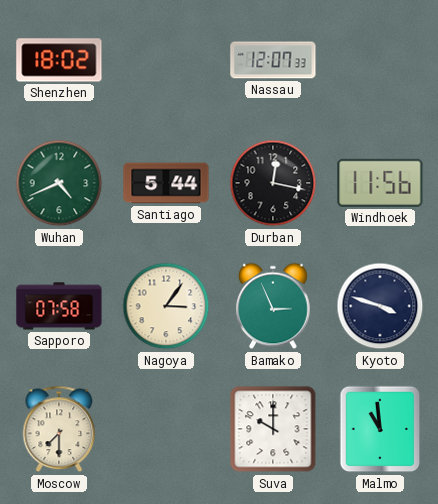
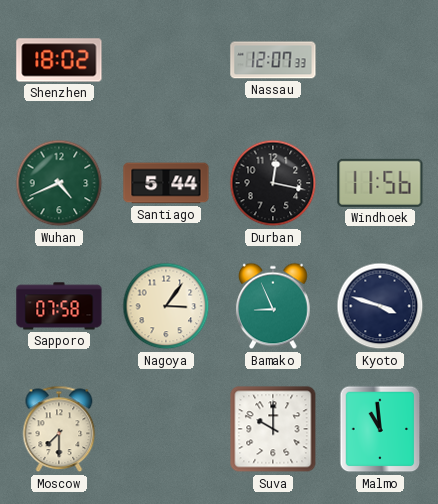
Bamako: 2:56 -> 8:56
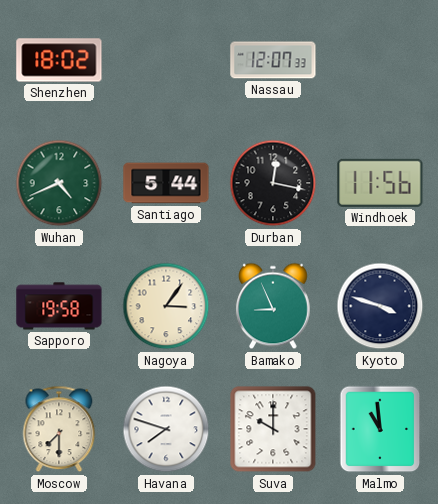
Sapporo: 07:58 -> 19:58
Havana: none -> 7:48
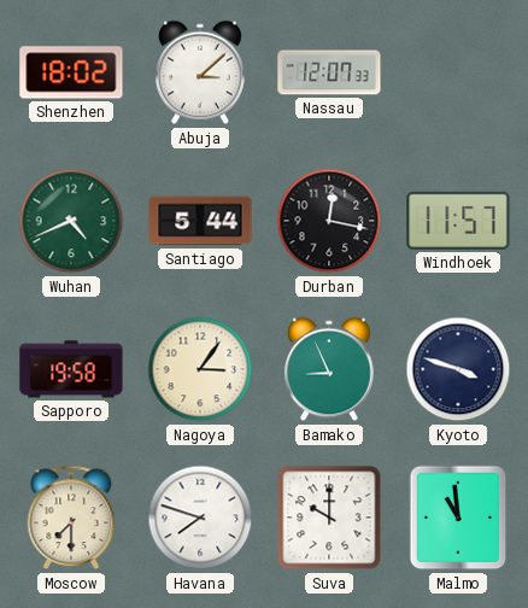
Abuja: none -> 3:08
Windhoek: 11:56 -> 11:57
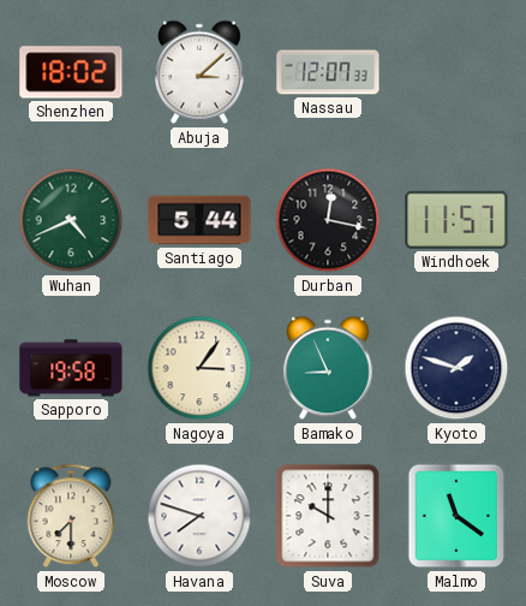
Kyoto: 3:48 -> 1:48
Malmo: 10:59 -> 11:21
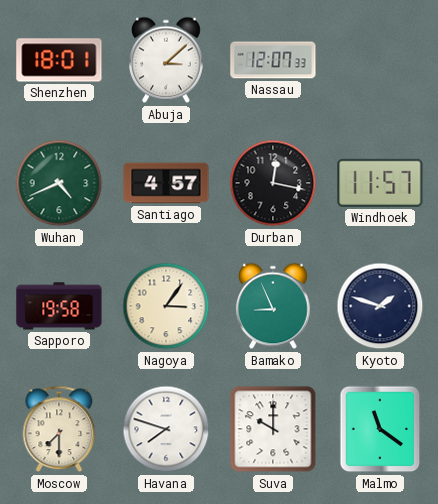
Shenzhen: 18:02 -> 18:01
Santiago: 5:44 -> 4:57
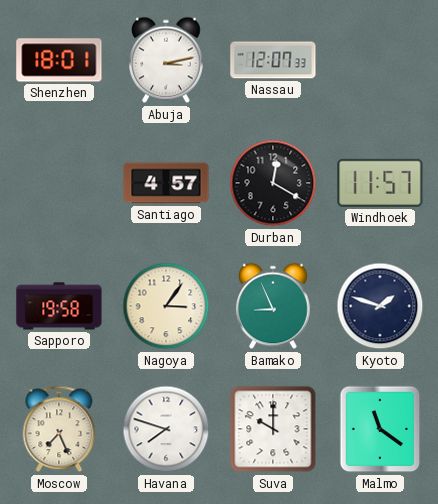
Abuja: 3:08 -> 3:13
Wuhan: 4:41 -> none
Durban: 12:17 -> 12:20
Moscow: 7:30 -> 7:26
